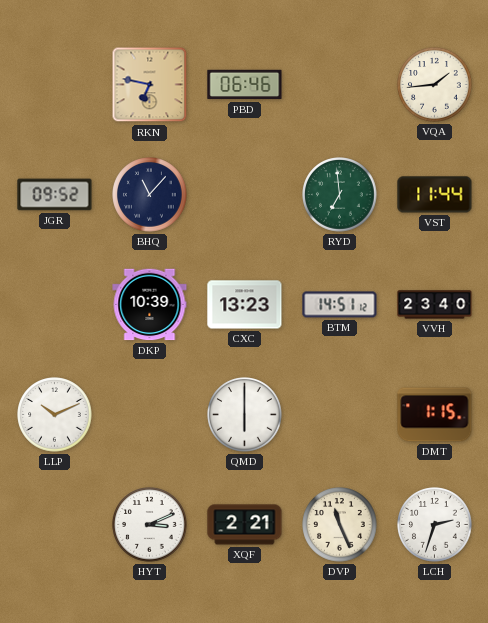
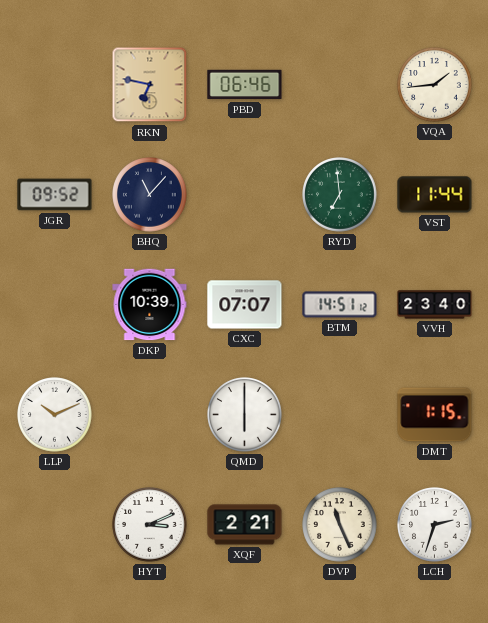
CXC: 13:23 -> 07:07
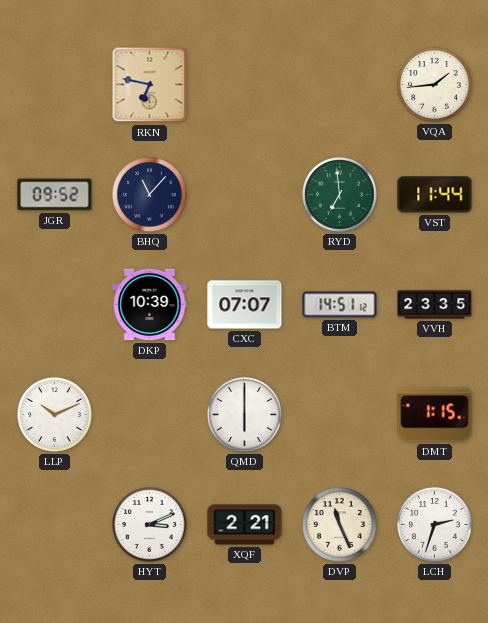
PBD: 06:46 -> none
VVH: 23:40 -> 23:35
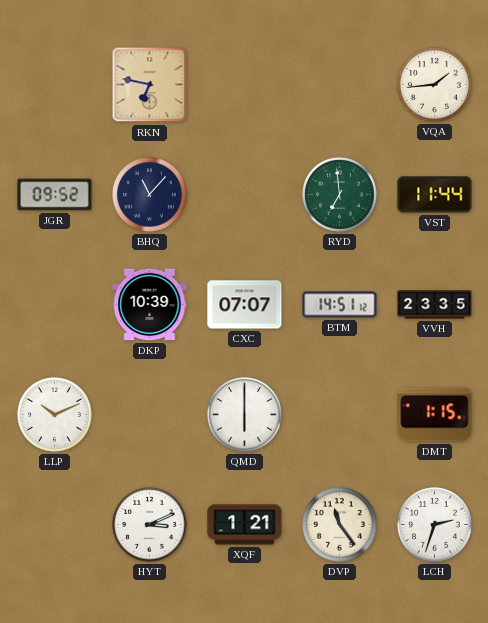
XQF: 2:21 -> 1:21
DVP: 11:26 -> 11:24
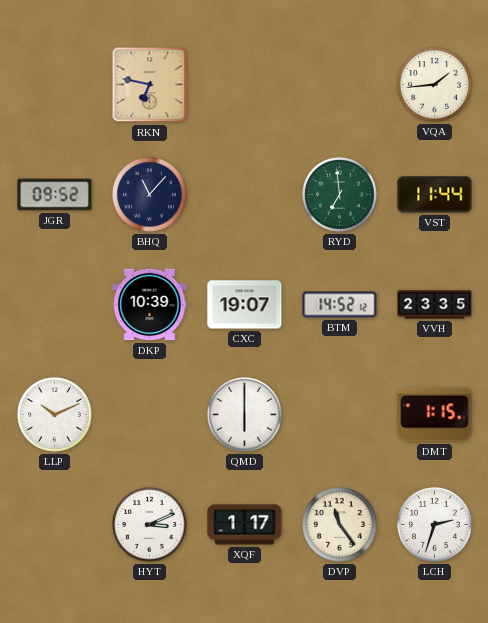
CXC: 07:07 -> 19:07
BTM: 14:51 -> 14:52
XQF: 1:21 -> 1:17
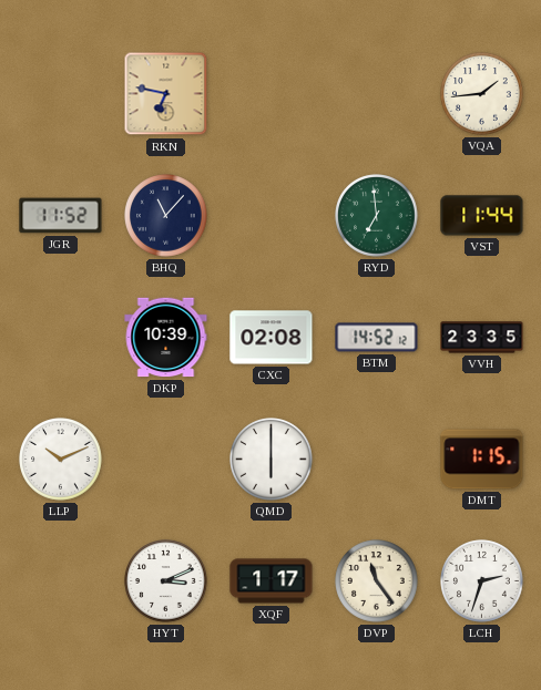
JGR: 09:52 -> 11:52
CXC: 19:07 -> 02:08
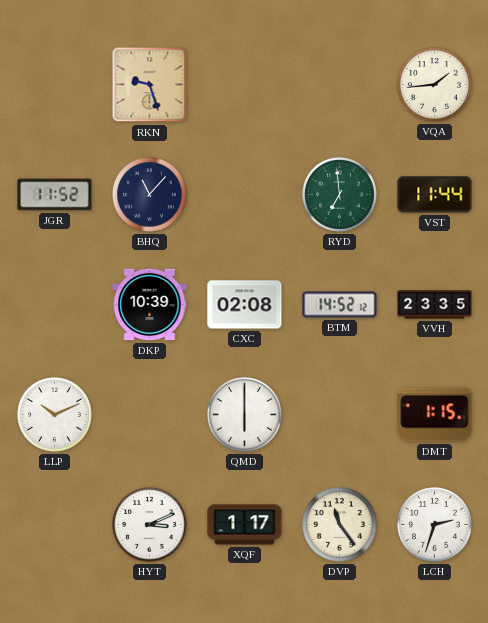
RKN: 6:47 -> 9:27
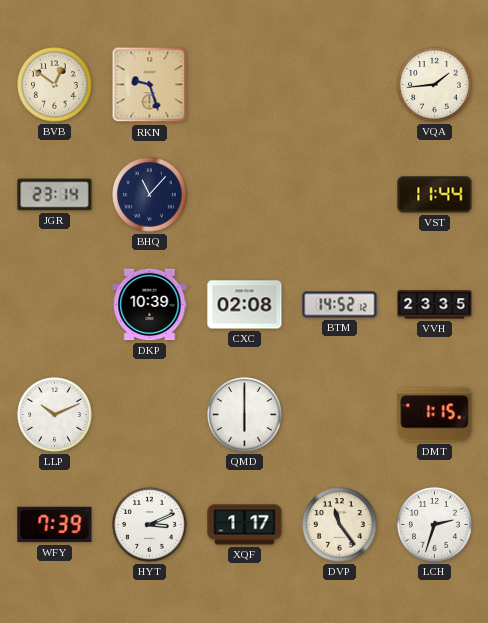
BVB: none -> 12:51
JGR: 11:52 -> 23:14
RYD: 6:59 -> none
WFY: none -> 7:39
